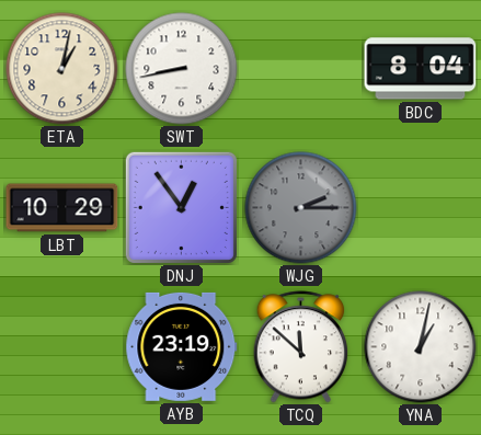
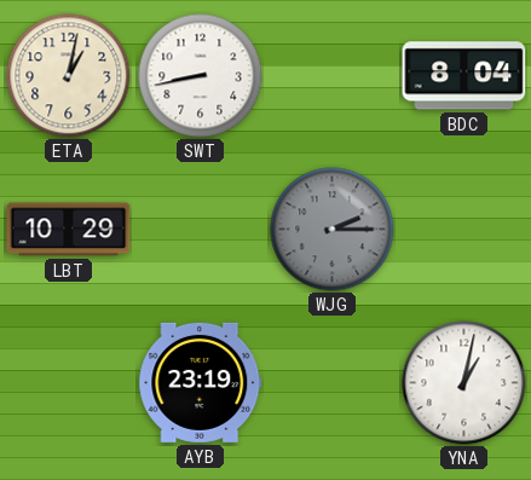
DNJ: 12:54 -> none
TCQ: 11:52 -> none
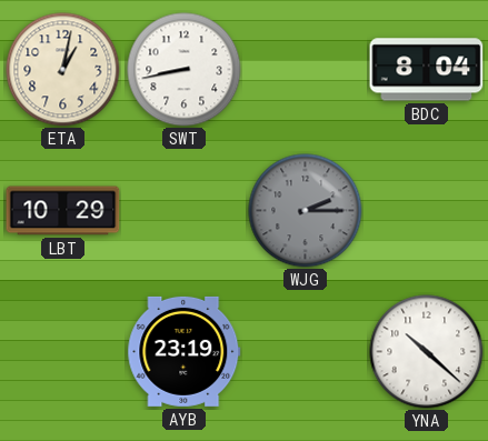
YNA: 1:02 -> 10:22
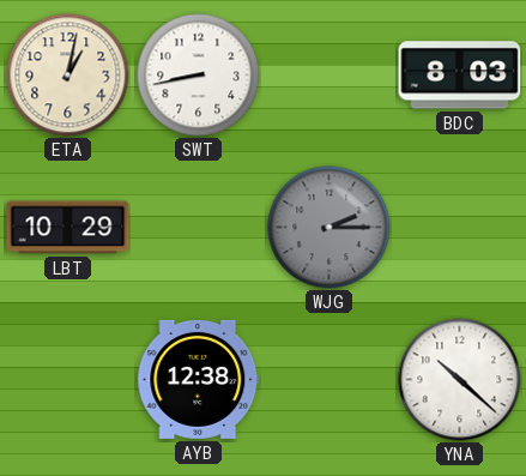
BDC: 8:04 -> 8:03
AYB: 23:19 -> 12:38
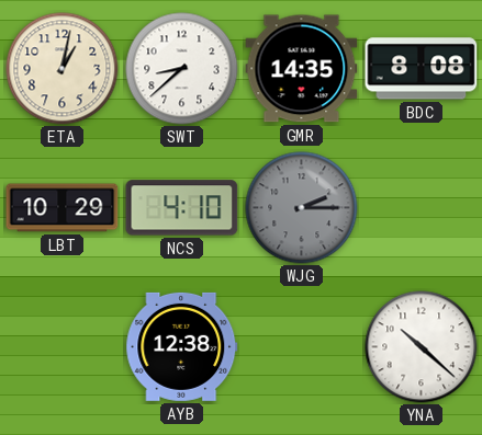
SWT: 8:43 -> 8:38
GMR: none -> 14:35
BDC: 8:03 -> 8:08
NCS: none -> 4:10
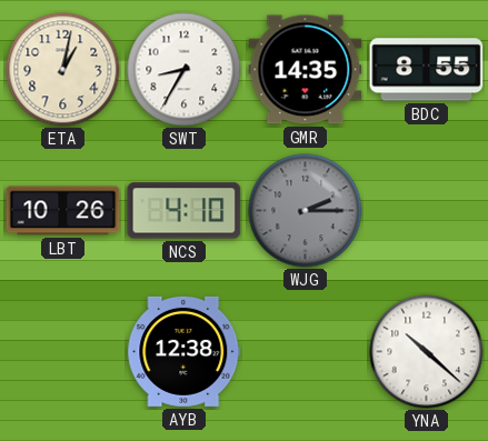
SWT: 8:38 -> 8:35
BDC: 8:08 -> 8:55
LBT: 10:29 -> 10:26
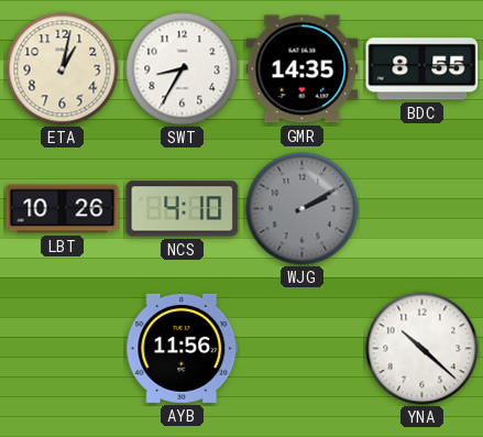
WJG: 2:15 -> 2:10
AYB: 12:38 -> 11:56
